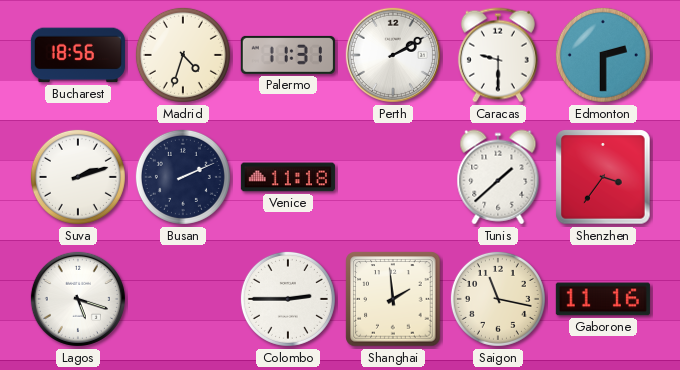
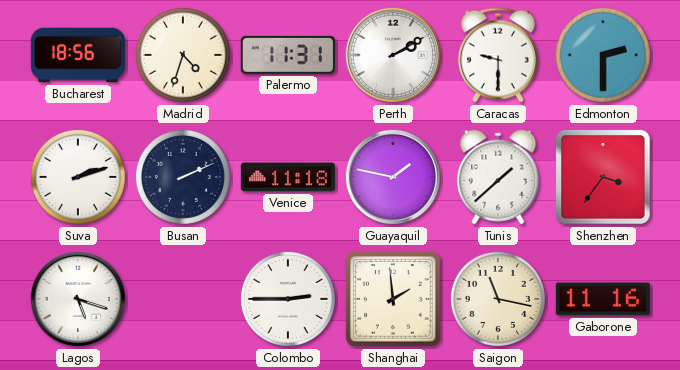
Guayaquil: none -> 1:47
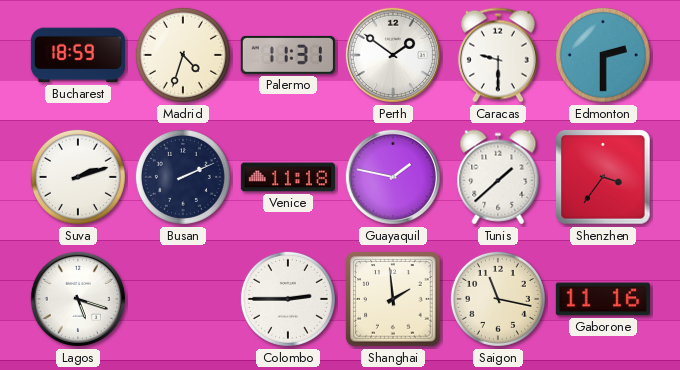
Bucharest: 18:56 -> 18:59
Perth: 2:10 -> 1:51
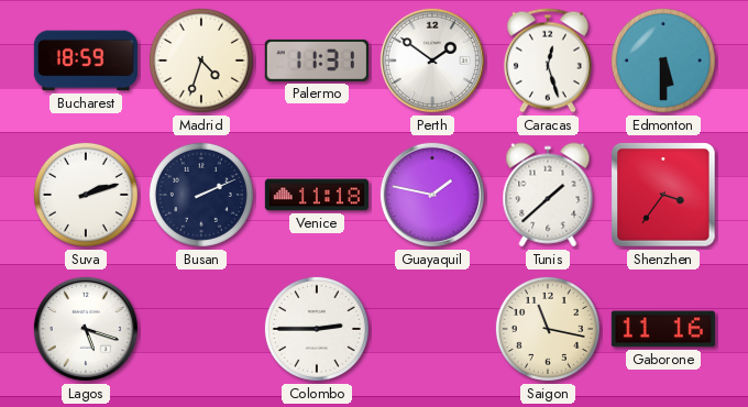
Caracas: 9:30 -> 12:27
Edmonton: 2:30 -> 5:30
Shanghai: 1:59 -> none
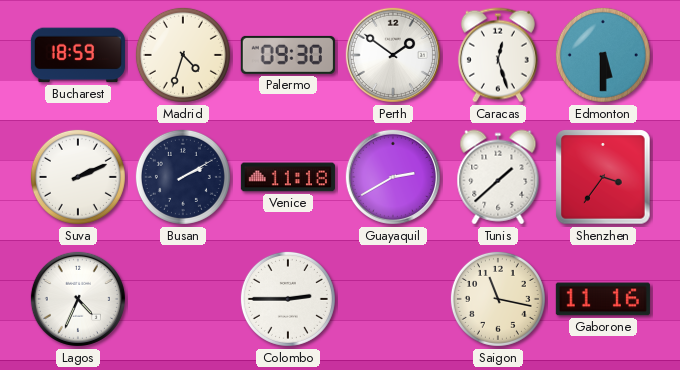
Palermo: 11:31 -> 09:30
Suva: 2:12 -> 2:11
Busan: 2:11 -> 2:10
Guayaquil: 1:47 -> 2:40
Lagos: 5:18 -> 4:34
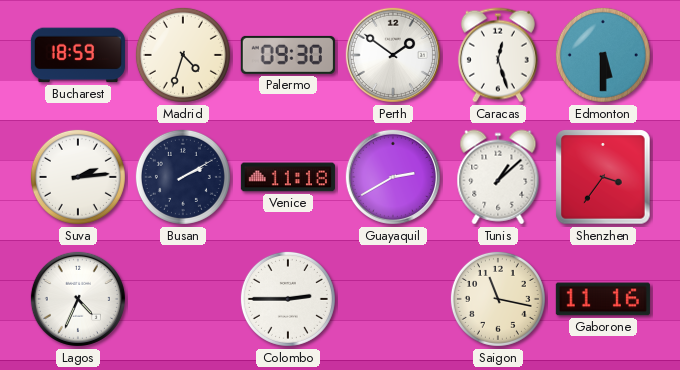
Suva: 2:11 -> 2:14
Tunis: 1:38 -> 1:08
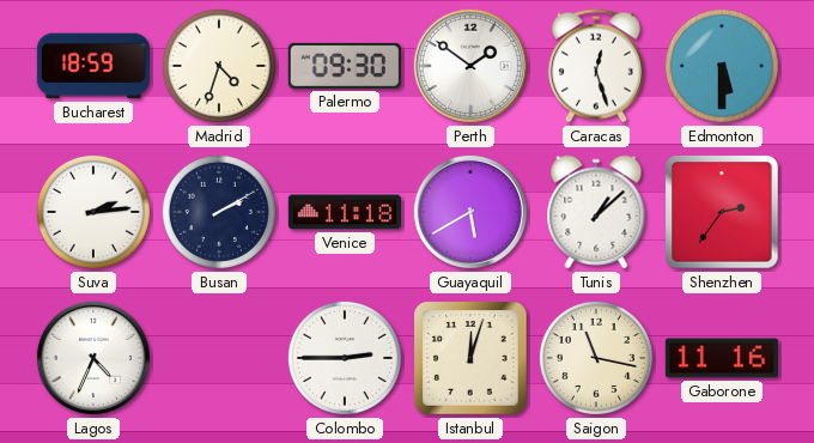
Guayaquil: 2:40 -> 5:40
Shenzhen: 3:36 -> 2:36
Istanbul: none -> 12:03
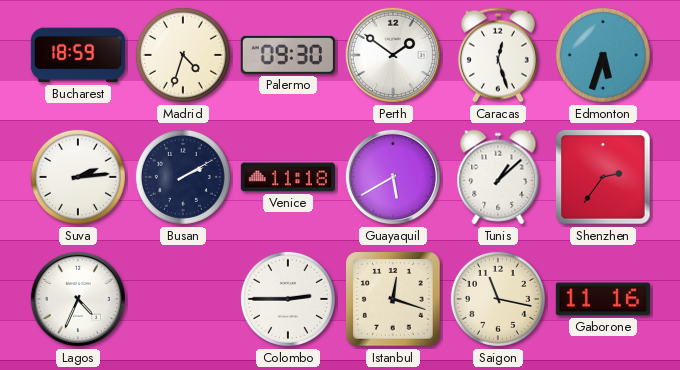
Edmonton: 5:30 -> 5:33
Istanbul: 12:03 -> 12:18
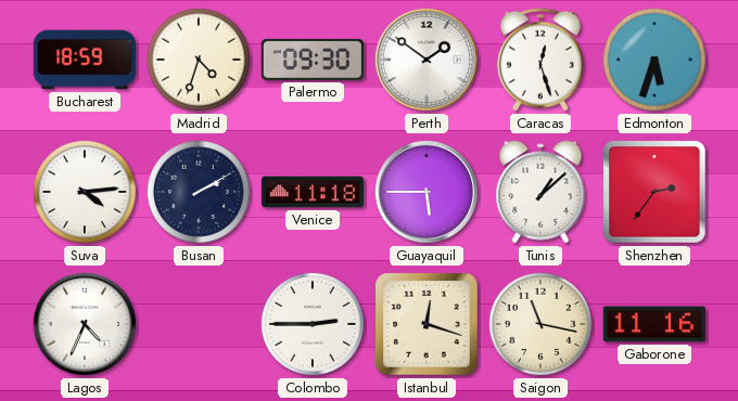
Suva: 2:14 -> 4:14
Guayaquil: 5:40 -> 5:45
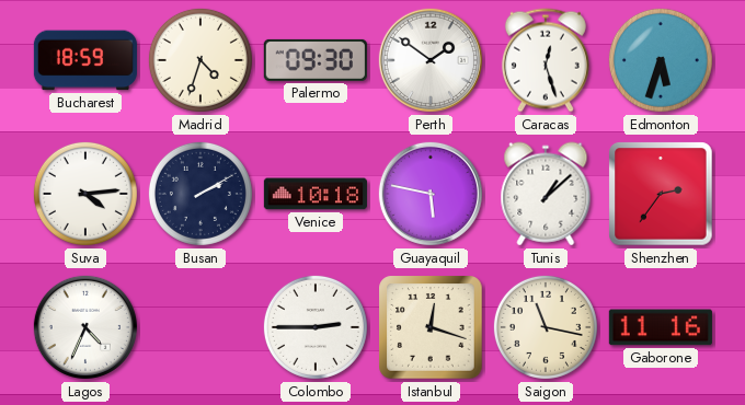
Venice: 11:18 -> 10:18
Guayaquil: 5:45 -> 5:47
